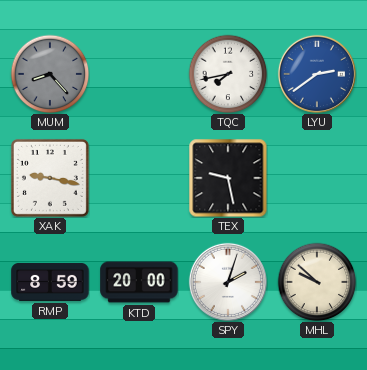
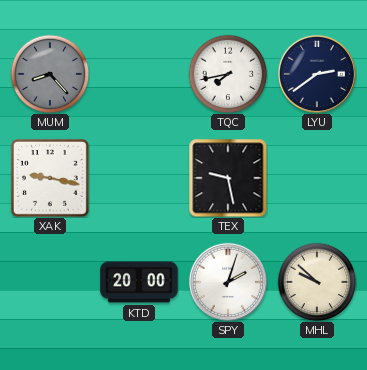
LYU dial: blue -> navy
RMP: 8:59 -> none
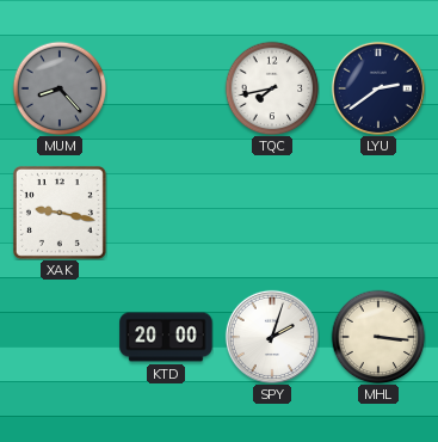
TEX: 9:28 -> none
MHL: 9:52 -> 3:16
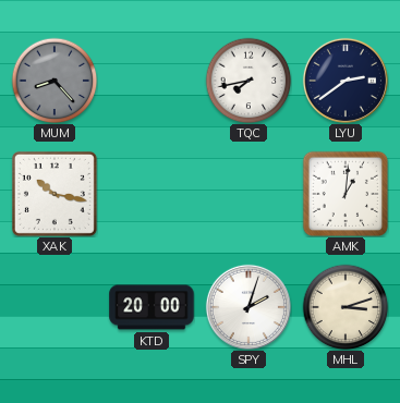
XAK: 9:17 -> 10:17
AMK: none -> 1:01
MHL: 3:16 -> 3:12
